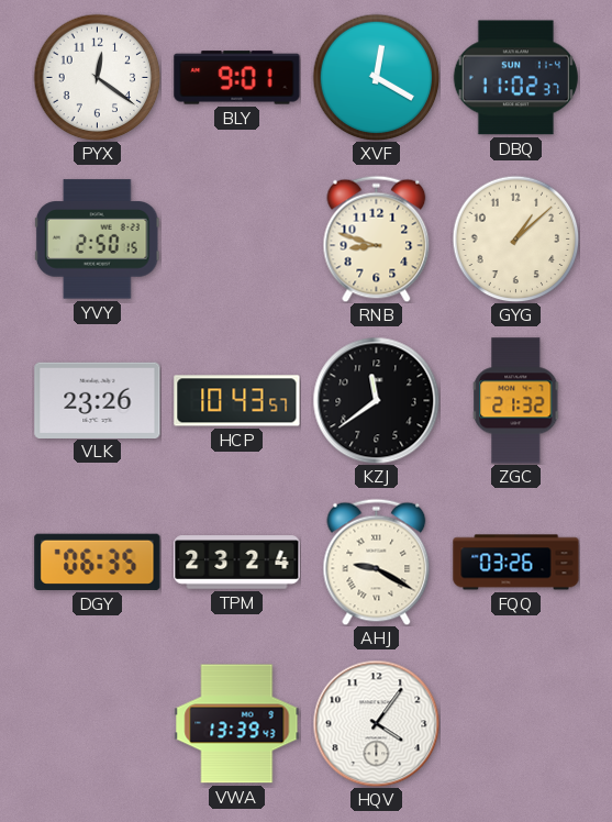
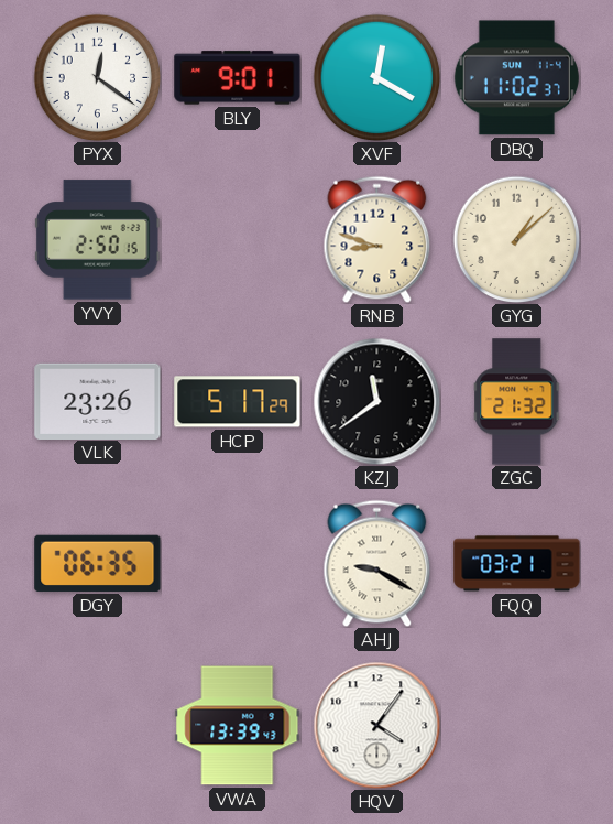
HCP: 10:43 -> 5:17
TPM: 23:24 -> none
FQQ: 03:26 -> 03:21
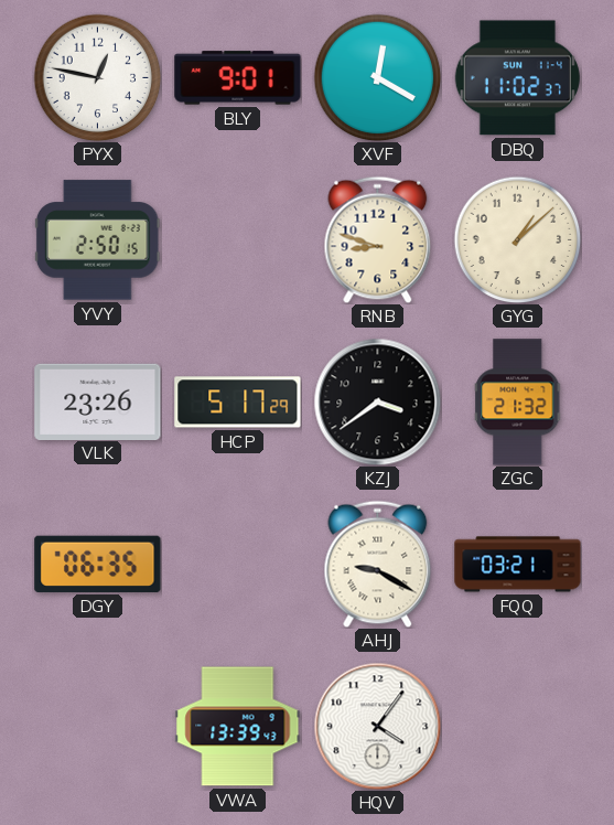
PYX: 12:21 -> 12:47
KZJ: 11:39 -> 3:39
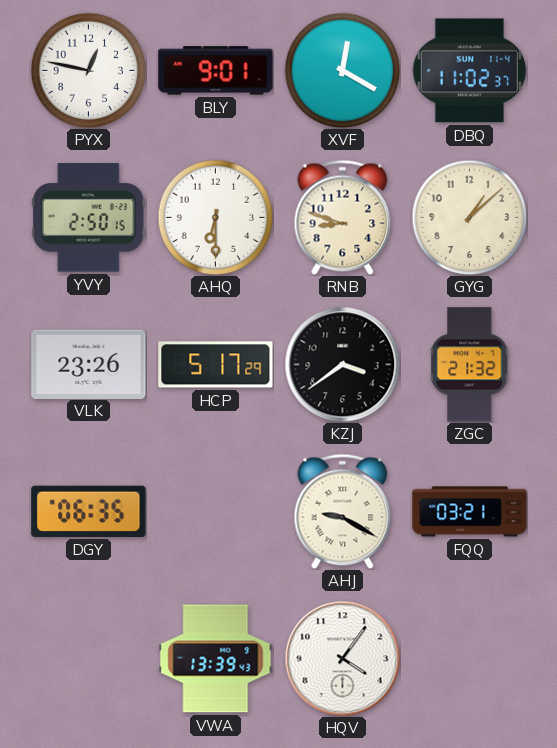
AHQ: none -> 6:30
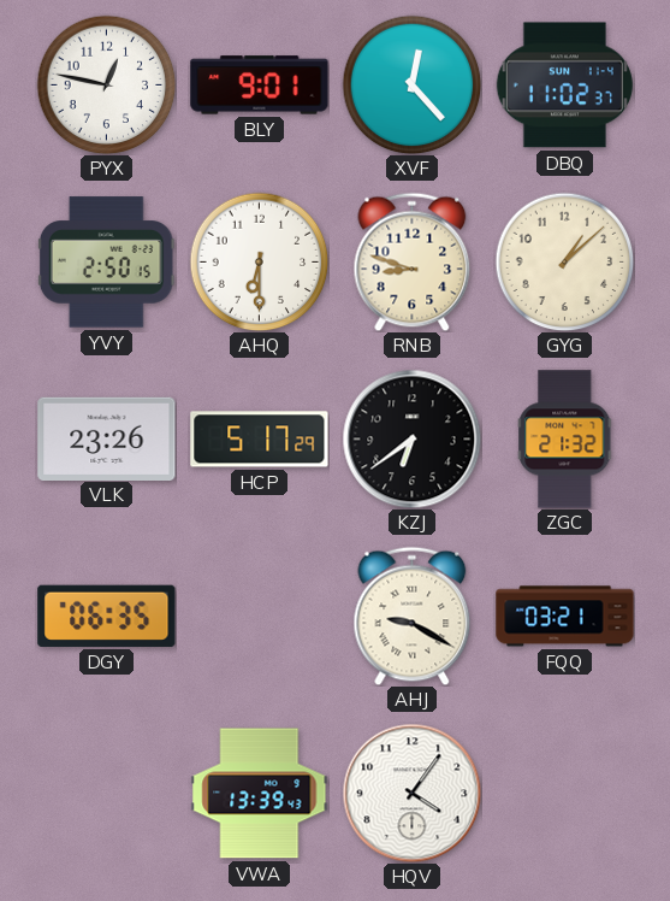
XVF: 12:20 -> 12:23
KZJ: 3:39 -> 6:39
